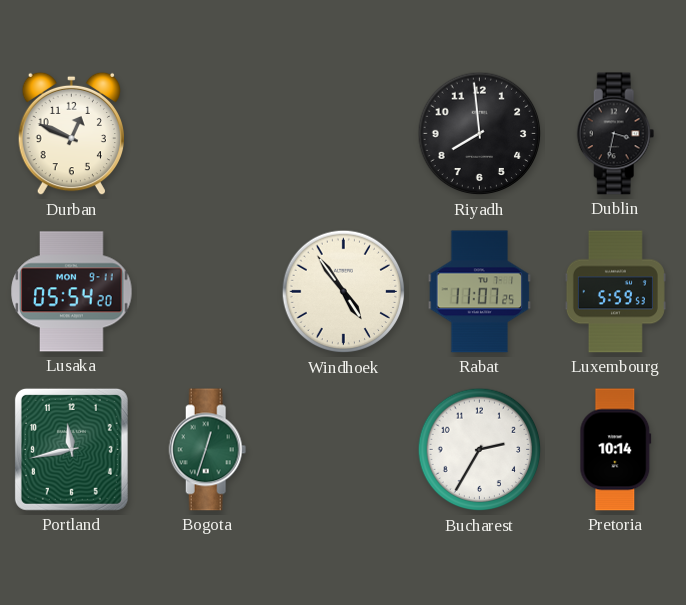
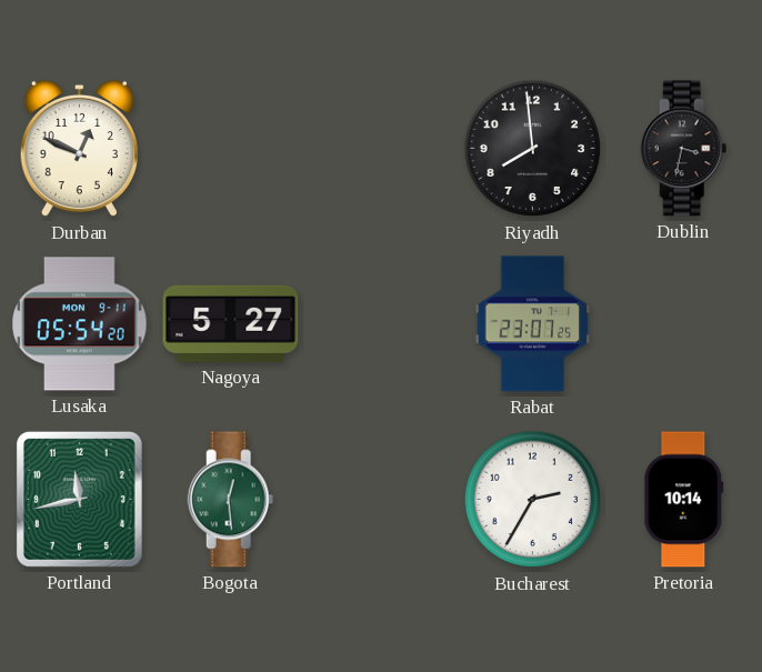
Nagoya: none -> 5:27
Windhoek: 4:54 -> none
Rabat: 11:07 -> 23:07
Luxembourg: 5:59 -> none
Bogota: 12:33 -> 12:29
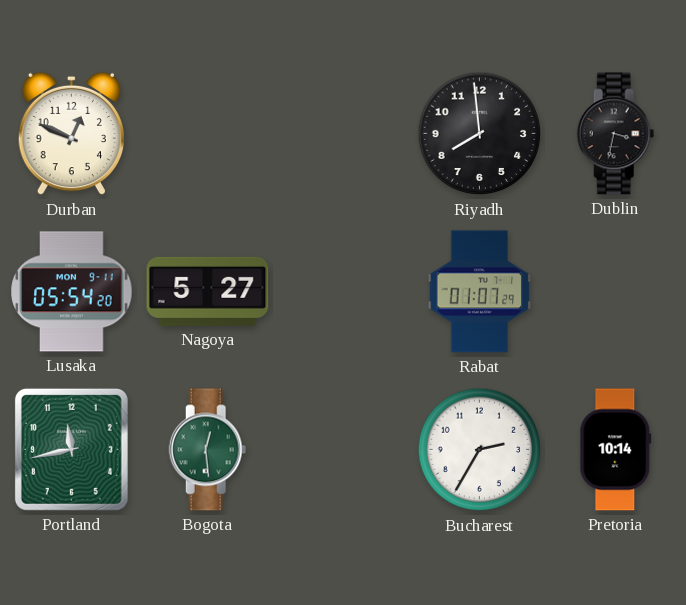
Rabat: 23:07 -> 01:07
